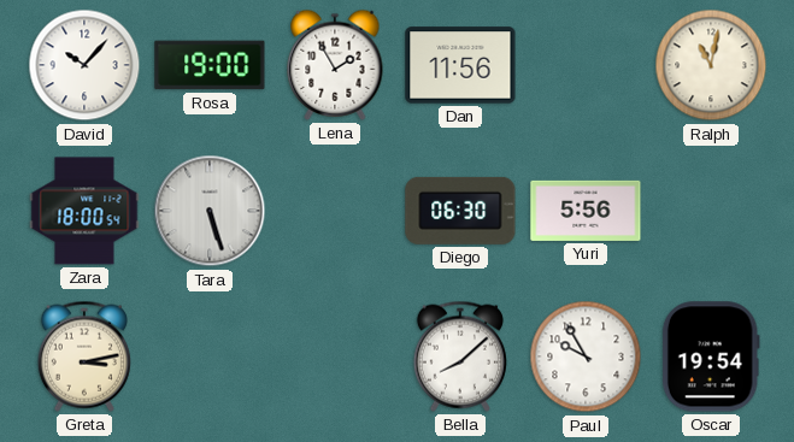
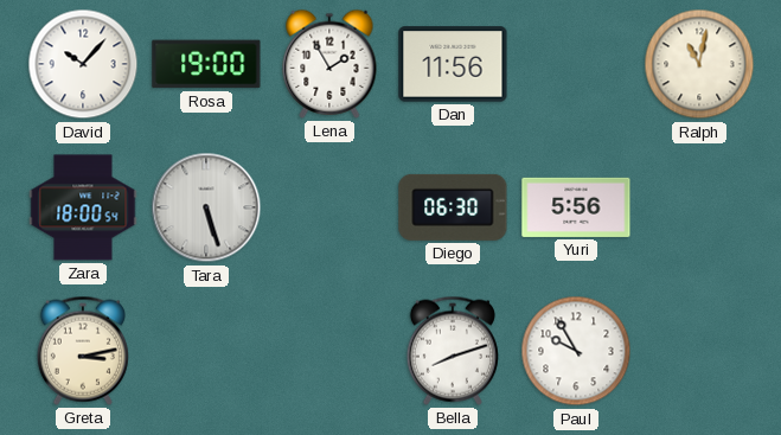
Bella: 8:08 -> 8:12
Oscar: 19:54 -> none
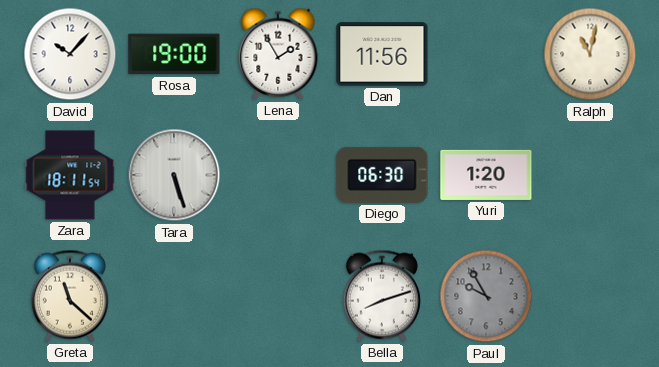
Zara: 18:00 -> 18:11
Yuri: 5:56 -> 1:20
Greta: 3:13 -> 11:22
Paul dial: white -> grey
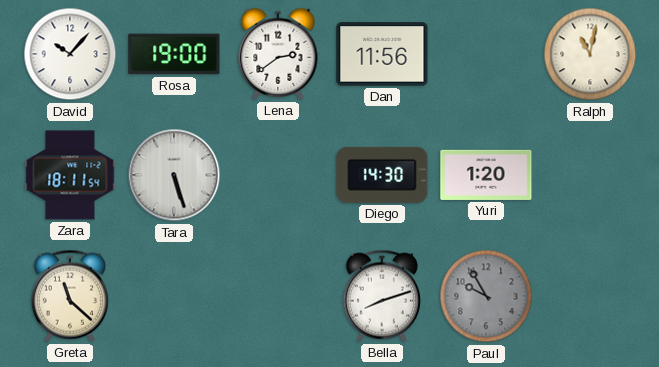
Lena: 1:55 -> 2:39
Diego: 06:30 -> 14:30
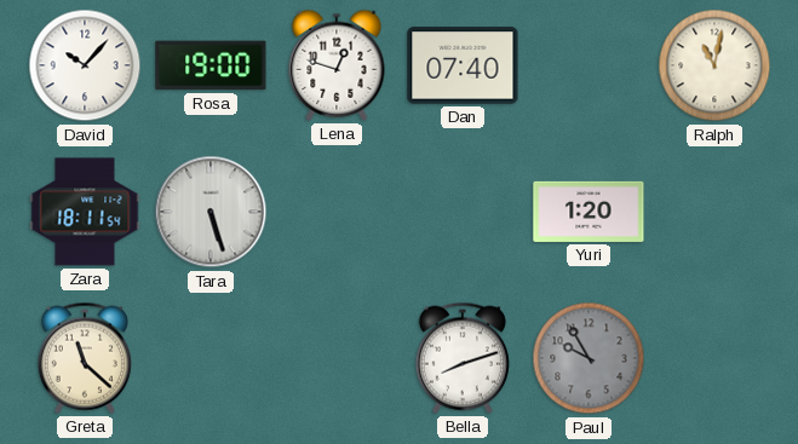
Lena: 2:39 -> 12:48
Dan: 11:56 -> 07:40
Diego: 14:30 -> none
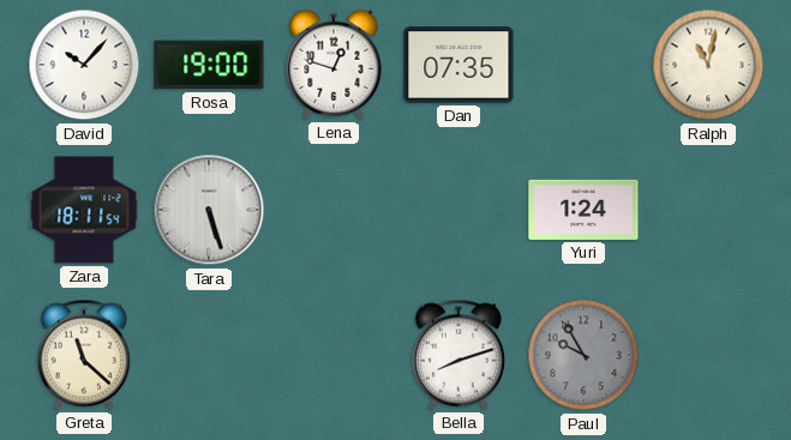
Dan: 07:40 -> 07:35
Yuri: 1:20 -> 1:24
